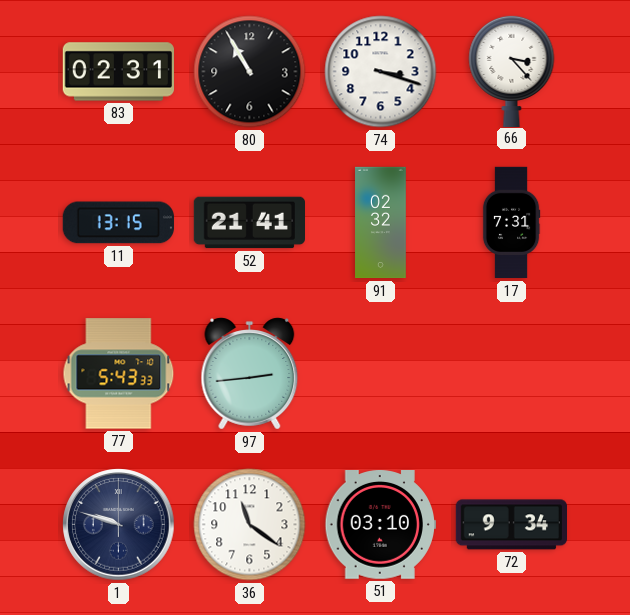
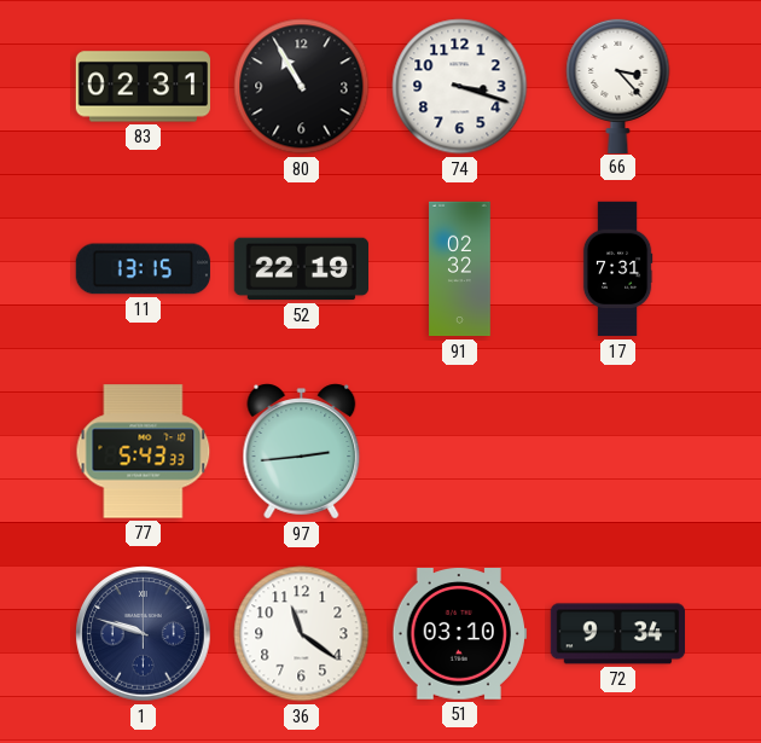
52: 21:41 -> 22:19
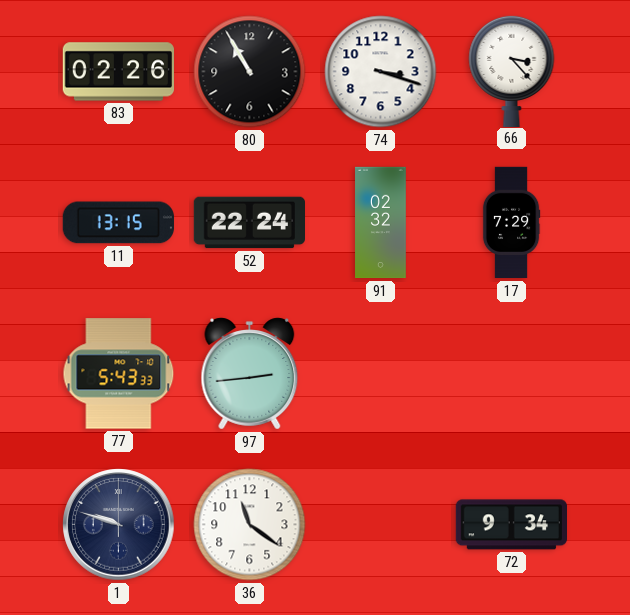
83: 02:31 -> 02:26
52: 22:19 -> 22:24
17: 7:31 -> 7:29
51: 03:10 -> none
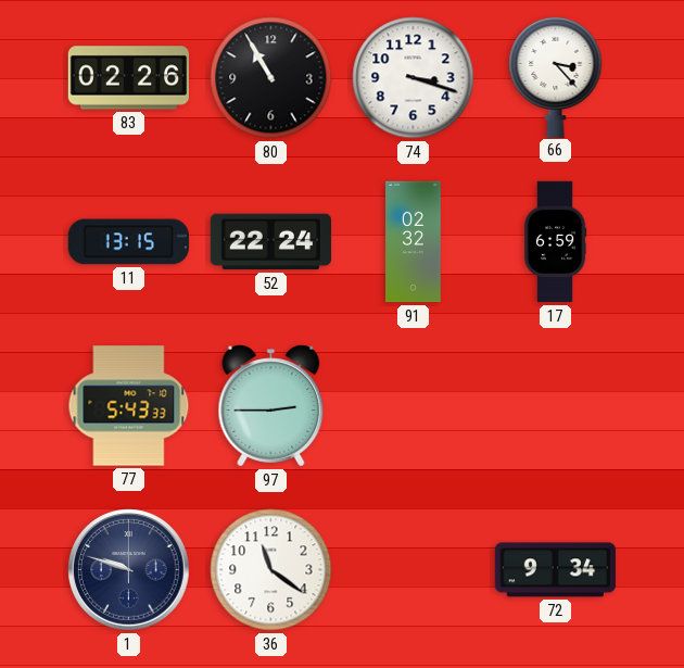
17: 7:29 -> 6:59
97: 2:44 -> 2:45
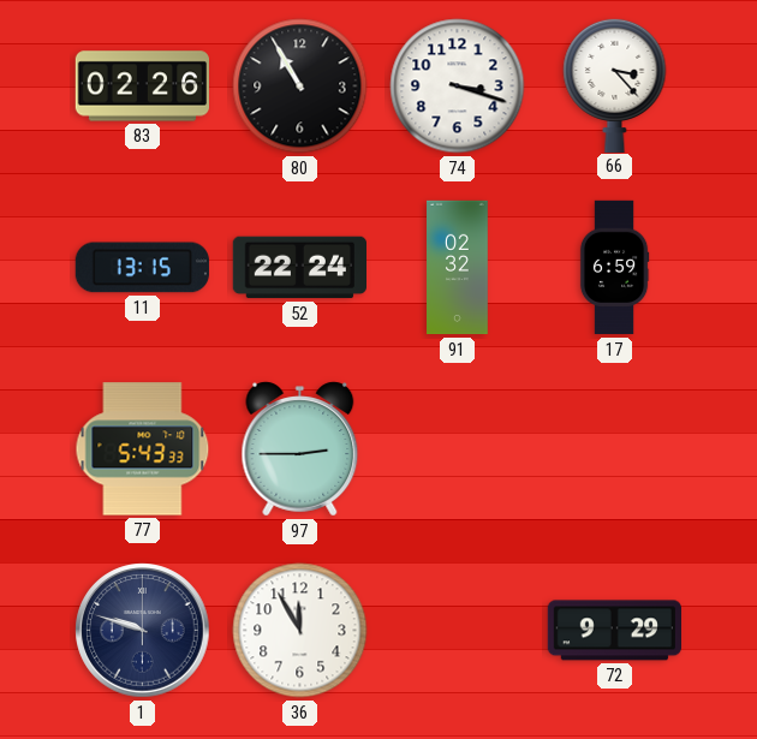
36: 11:21 -> 11:55
72: 9:34 -> 9:29
